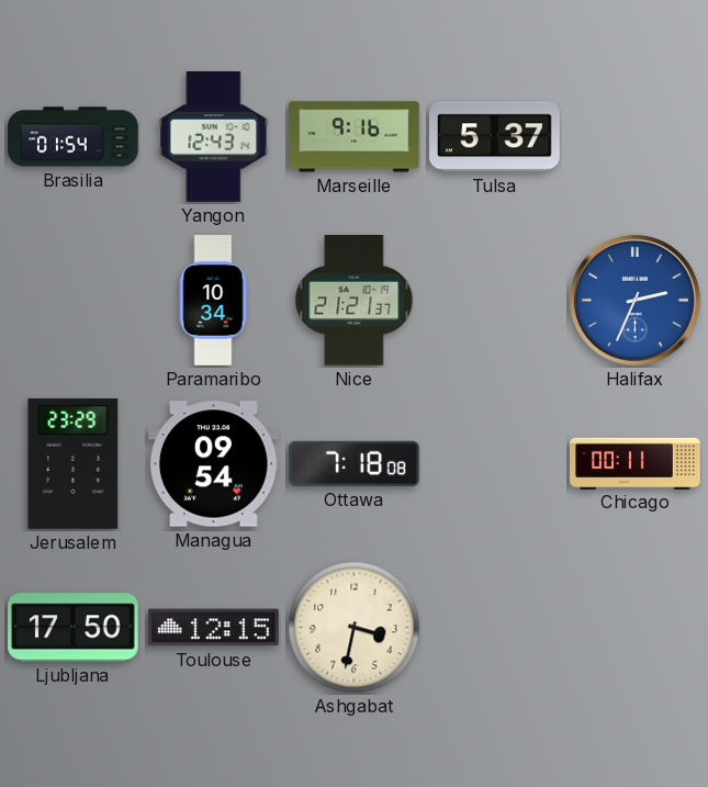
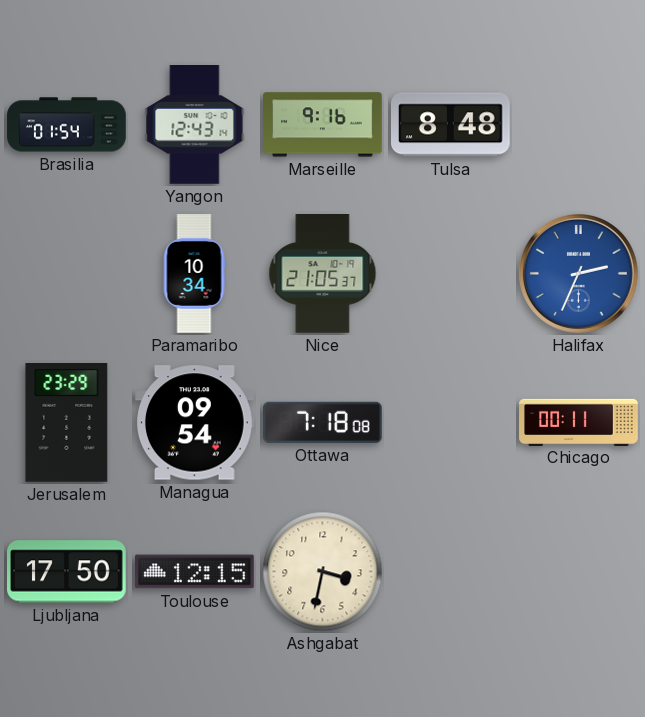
Tulsa: 5:37 -> 8:48
Nice: 21:21 -> 21:05
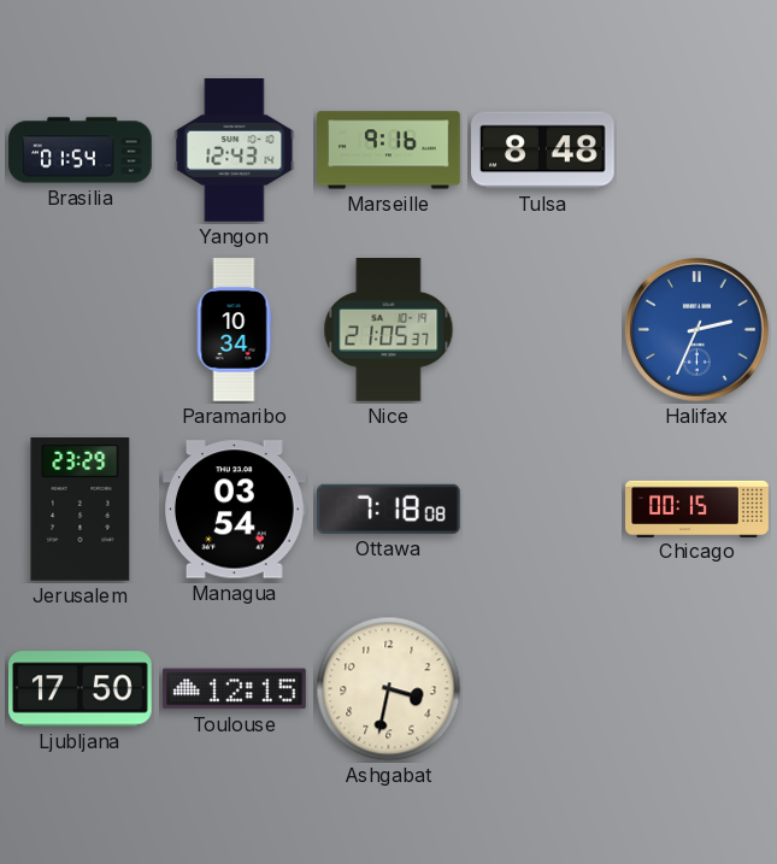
Managua: 09:54 -> 03:54
Chicago: 00:11 -> 00:15
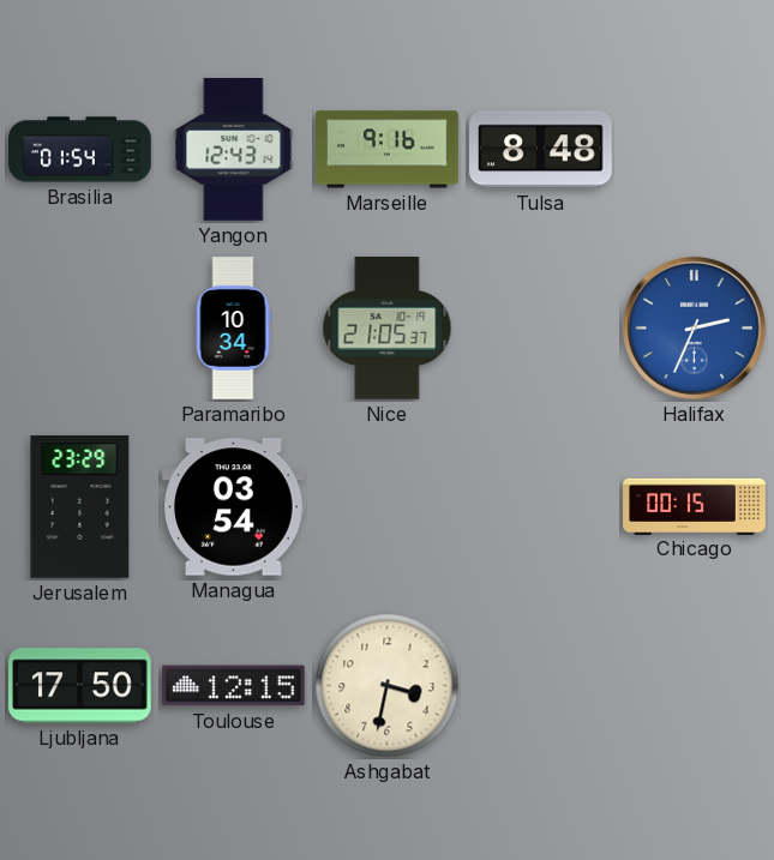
Ottawa: 7:18 -> none
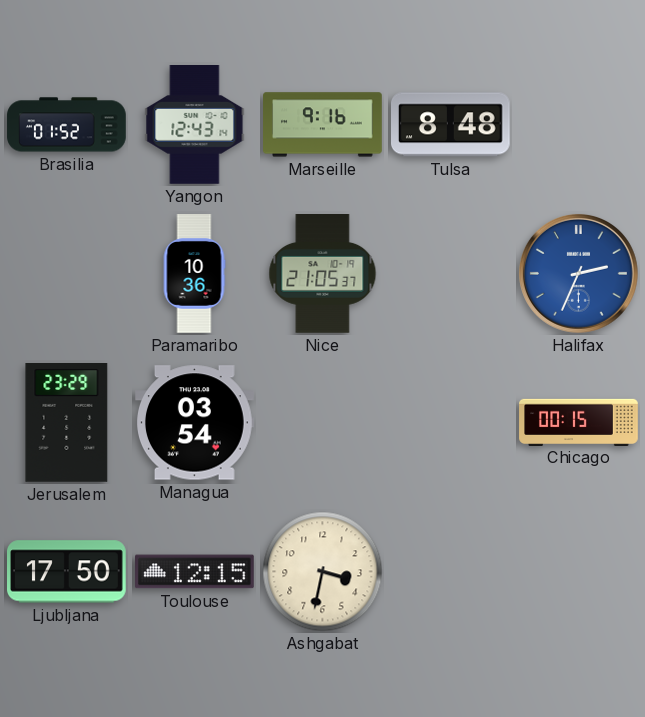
Brasilia: 01:54 -> 01:52
Paramaribo: 10:34 -> 10:36
